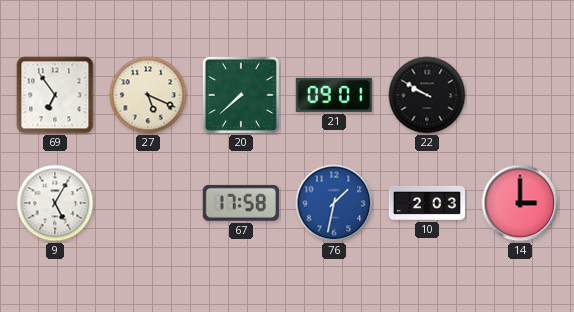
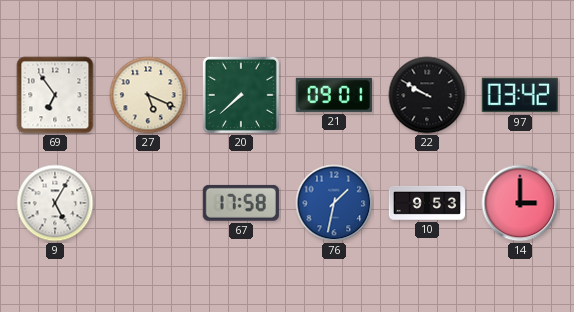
97: none -> 03:42
10: 2:03 -> 9:53
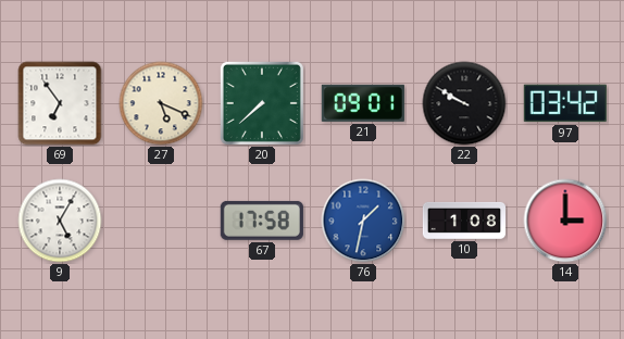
10: 9:53 -> 1:08
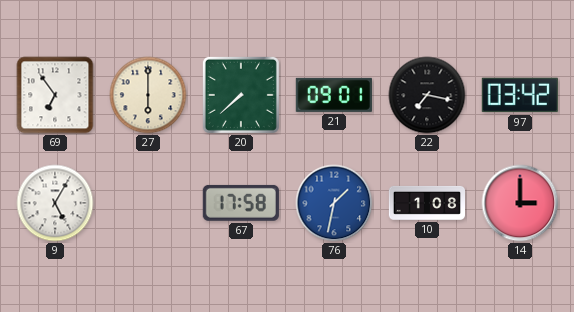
27: 5:19 -> 6:00
22: 9:50 -> 7:17
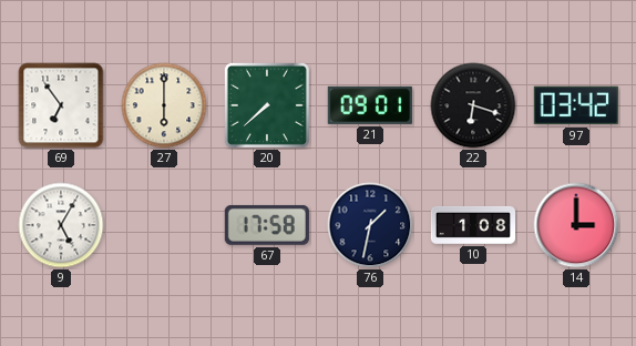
22: 7:17 -> 6:18
76 dial: blue -> navy
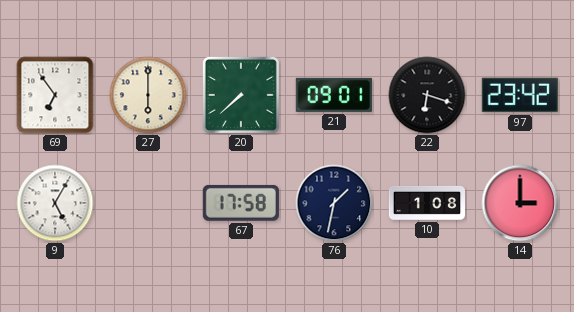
97: 03:42 -> 23:42
